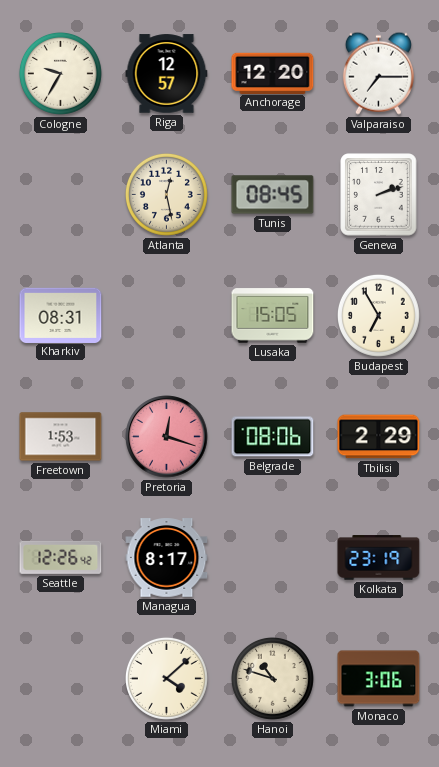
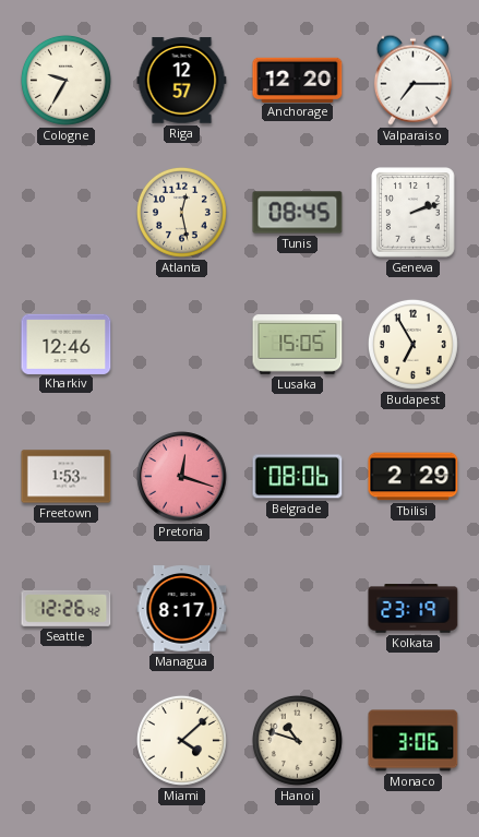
Kharkiv: 08:31 -> 12:46
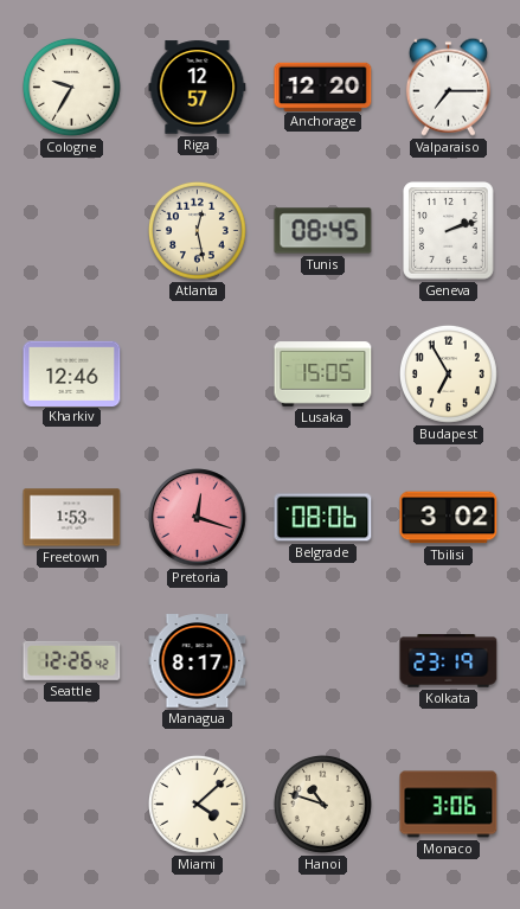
Tbilisi: 2:29 -> 3:02
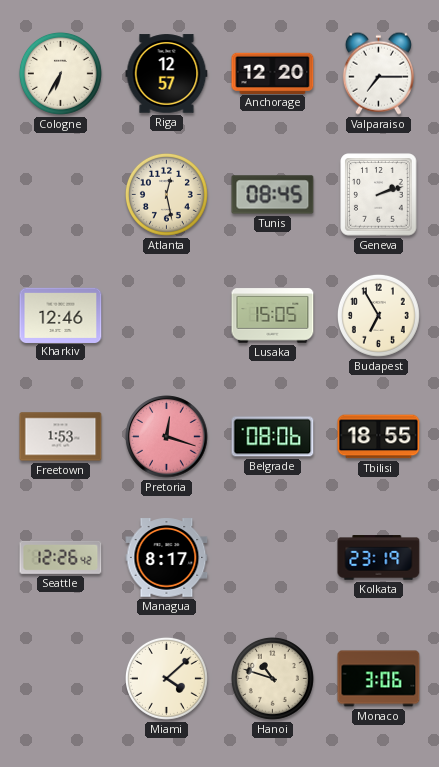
Cologne: 9:35 -> 6:35
Tbilisi: 3:02 -> 18:55
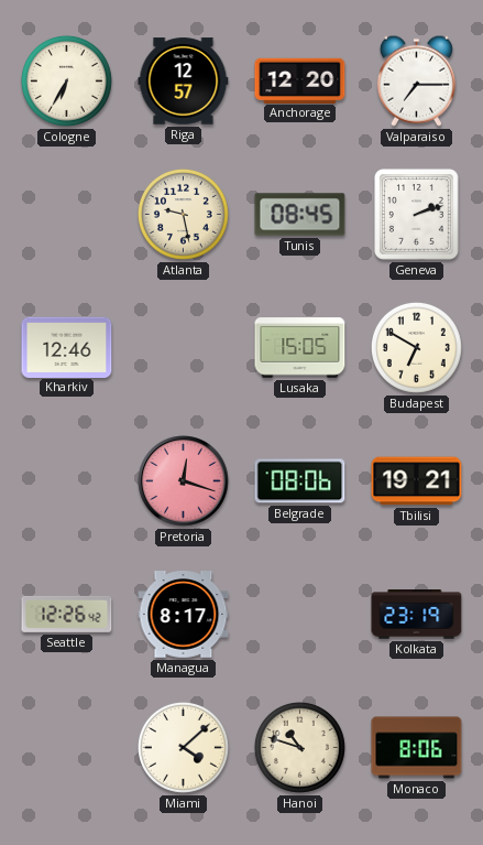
Atlanta: 12:28 -> 9:28
Budapest: 6:55 -> 6:50
Freetown: 1:53 -> none
Tbilisi: 18:55 -> 19:21
Monaco: 3:06 -> 8:06
